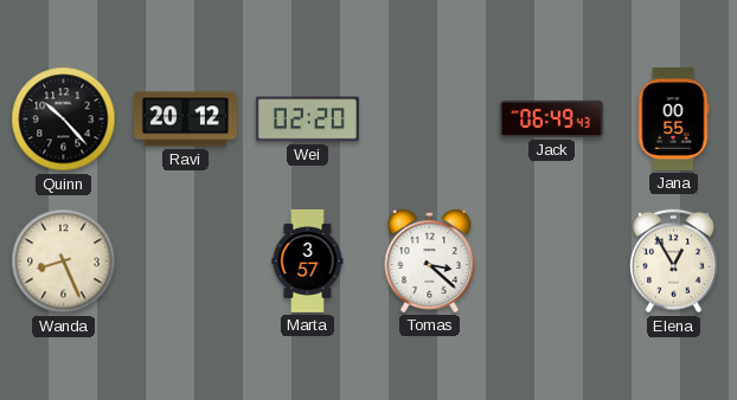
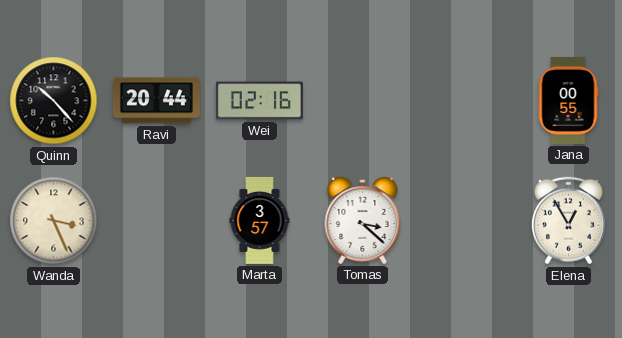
Ravi: 20:12 -> 20:44
Wei: 02:20 -> 02:16
Jack: 06:49 -> none
Wanda: 8:26 -> 3:26
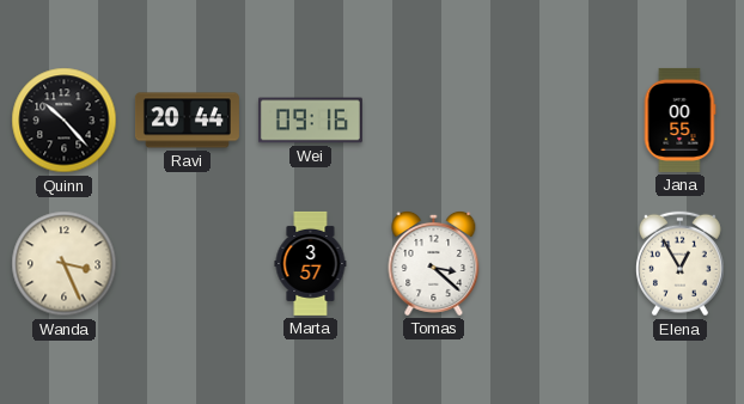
Wei: 02:16 -> 09:16
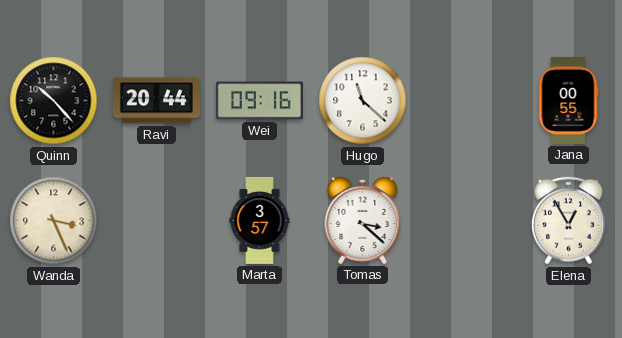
Hugo: none -> 11:22
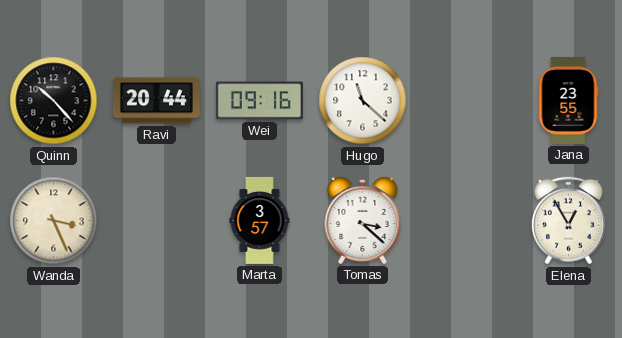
Jana: 00:55 -> 23:55
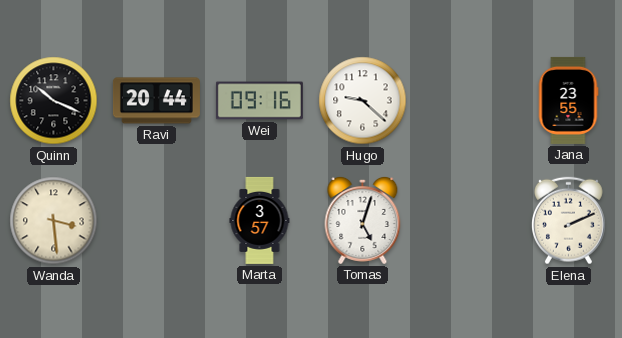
Quinn: 10:23 -> 10:19
Hugo: 11:22 -> 9:22
Wanda: 3:26 -> 3:29
Tomas: 3:22 -> 5:03
Elena: 12:55 -> 2:11
